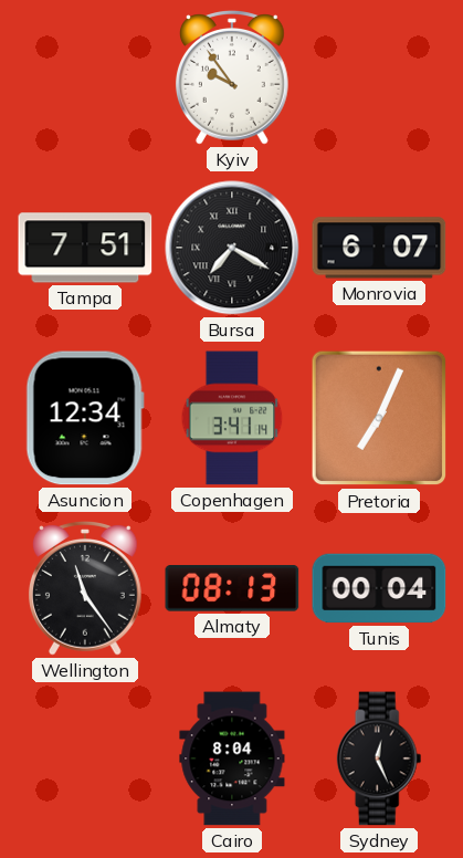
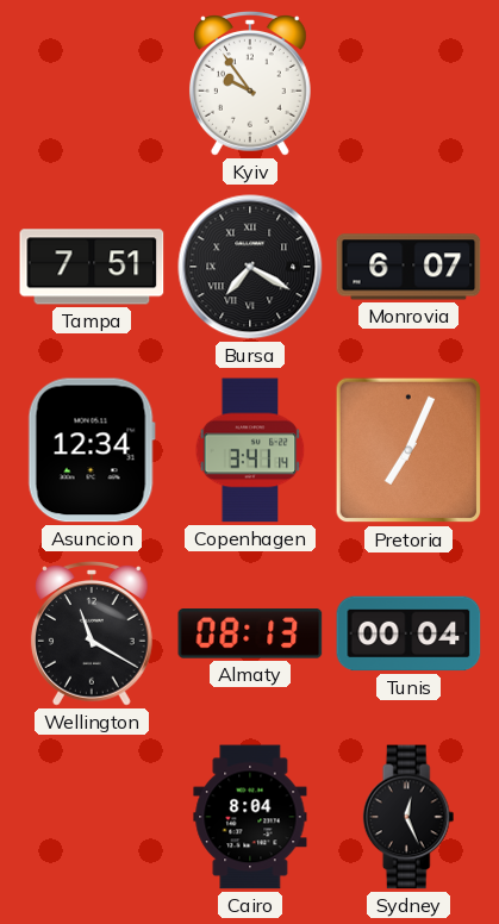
Wellington: 11:24 -> 11:20
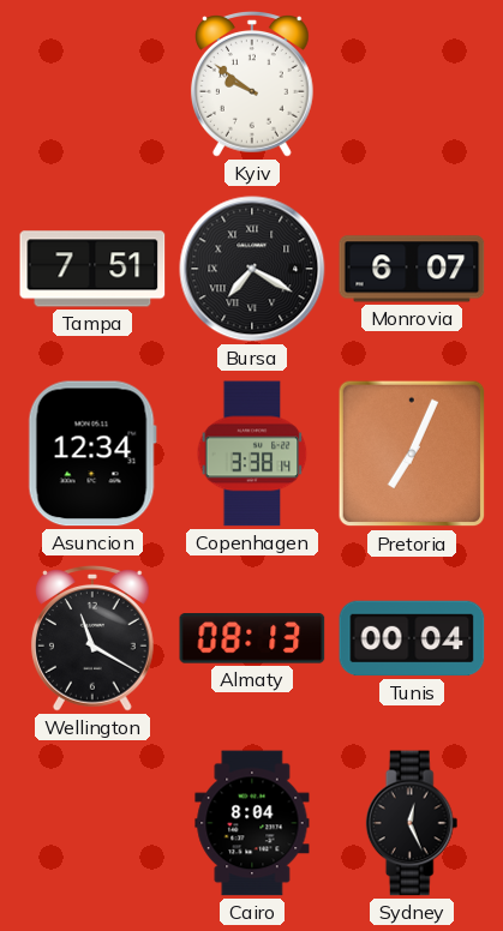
Kyiv: 9:54 -> 9:51
Copenhagen: 3:41 -> 3:38
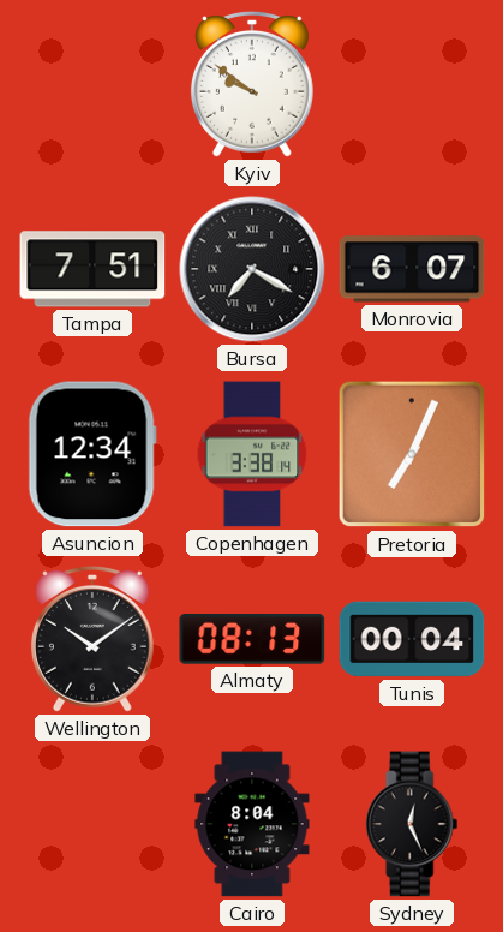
Wellington: 11:20 -> 10:09
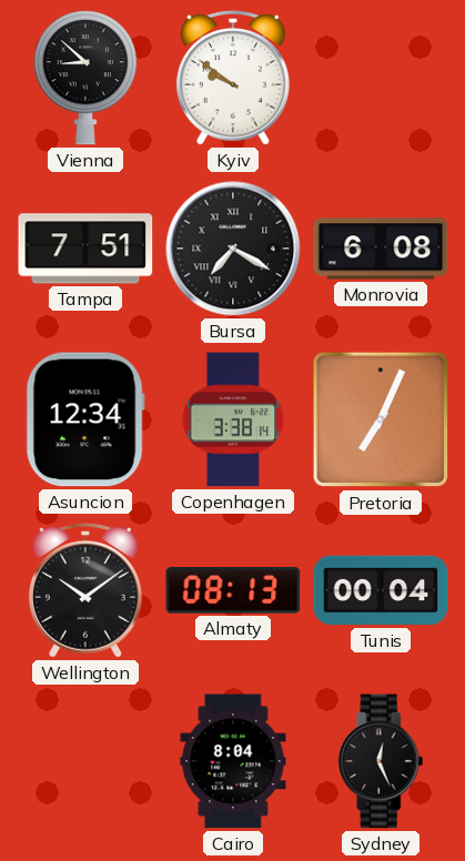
Vienna: none -> 8:52
Monrovia: 6:07 -> 6:08
